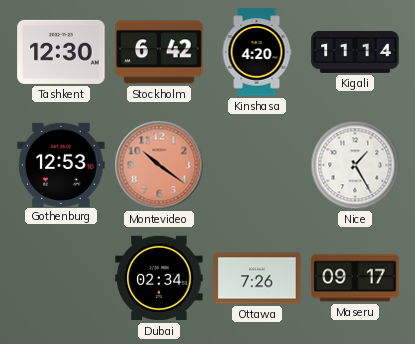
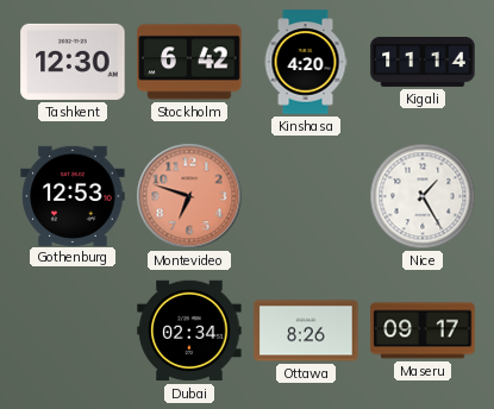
Montevideo: 10:21 -> 6:48
Ottawa: 7:26 -> 8:26
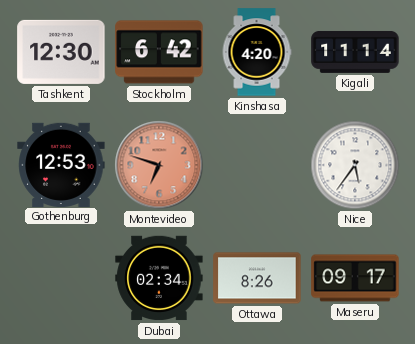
Nice: 1:25 -> 5:36
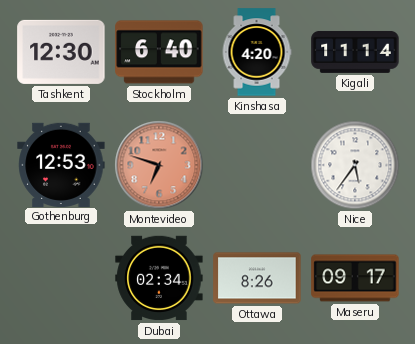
Stockholm: 6:42 -> 6:40
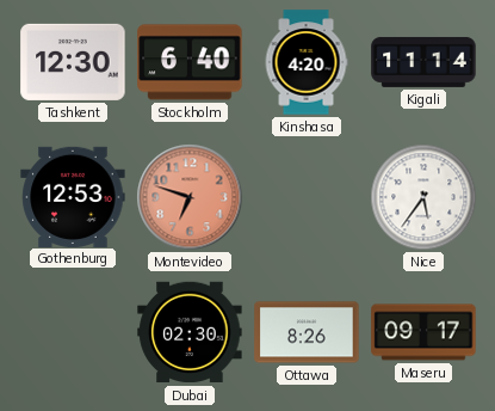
Dubai: 02:34 -> 02:30
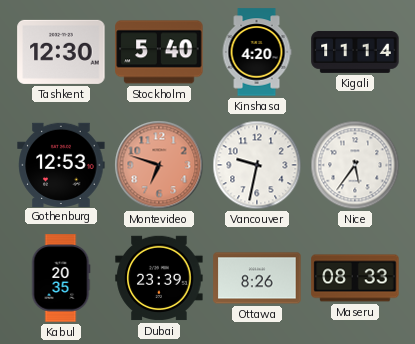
Stockholm: 6:40 -> 5:40
Vancouver: none -> 9:32
Kabul: none -> 20:35
Dubai: 02:30 -> 23:39
Maseru: 09:17 -> 08:33
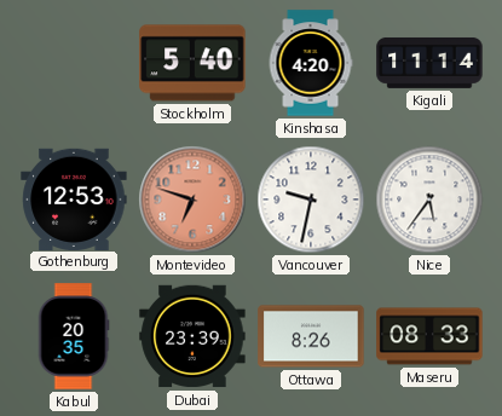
Tashkent: 12:30 -> none
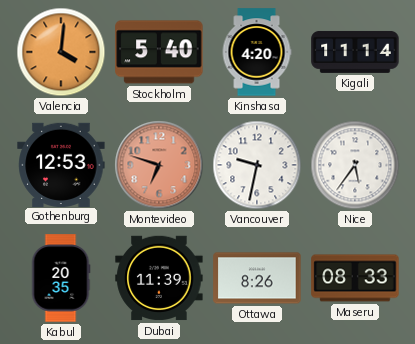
Valencia: none -> 4:01
Dubai: 23:39 -> 11:39
